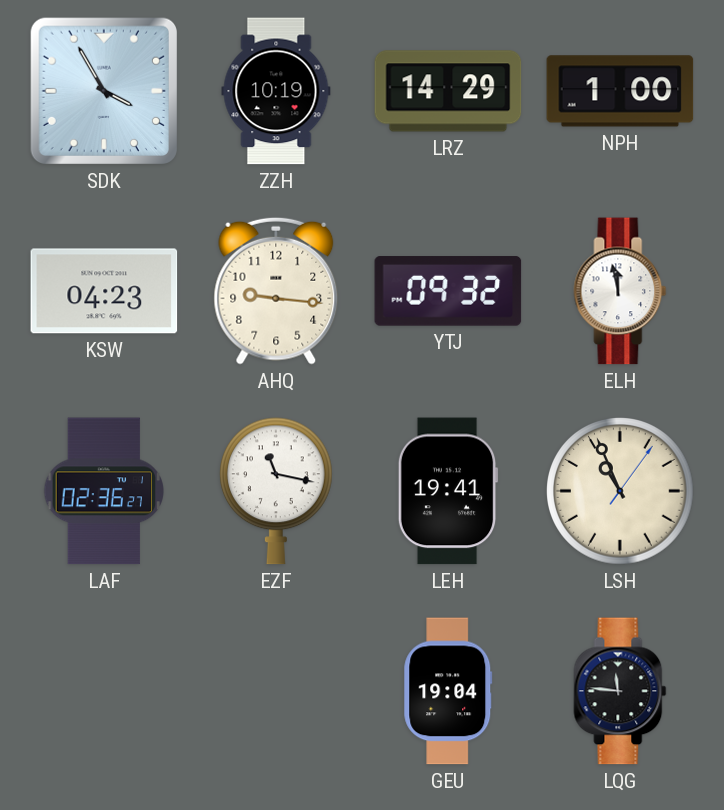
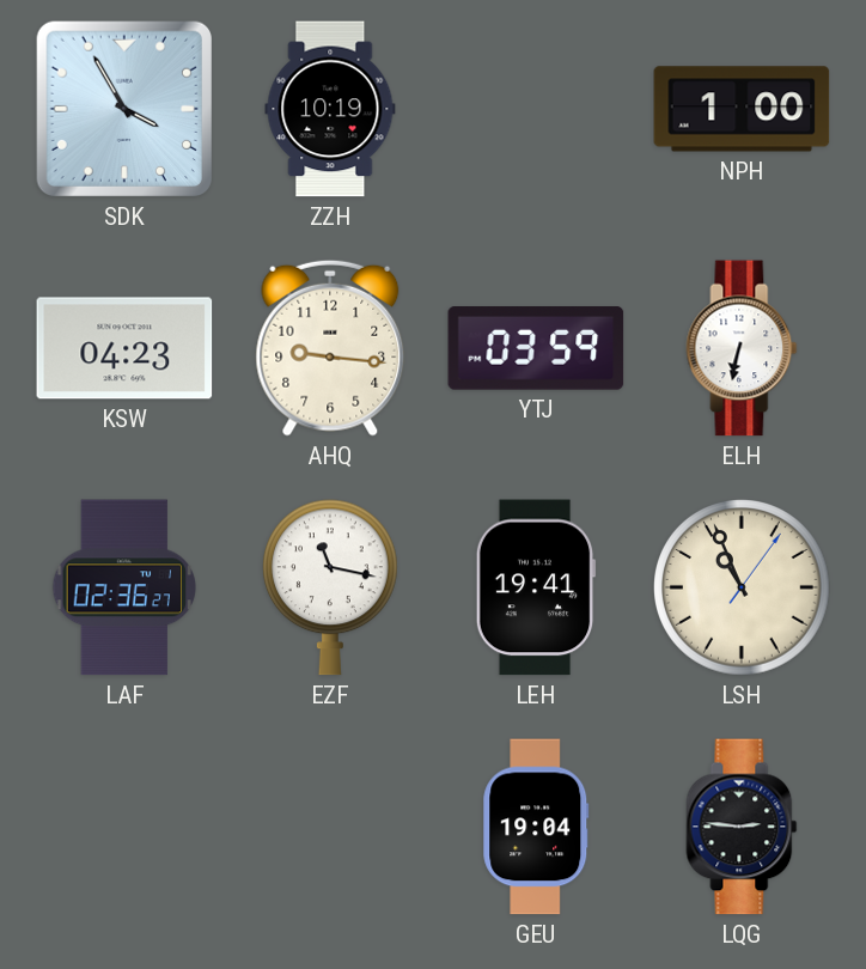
LRZ: 14:29 -> none
YTJ: 09:32 -> 03:59
ELH: 11:58 -> 6:32
LQG: 11:46 -> 2:46
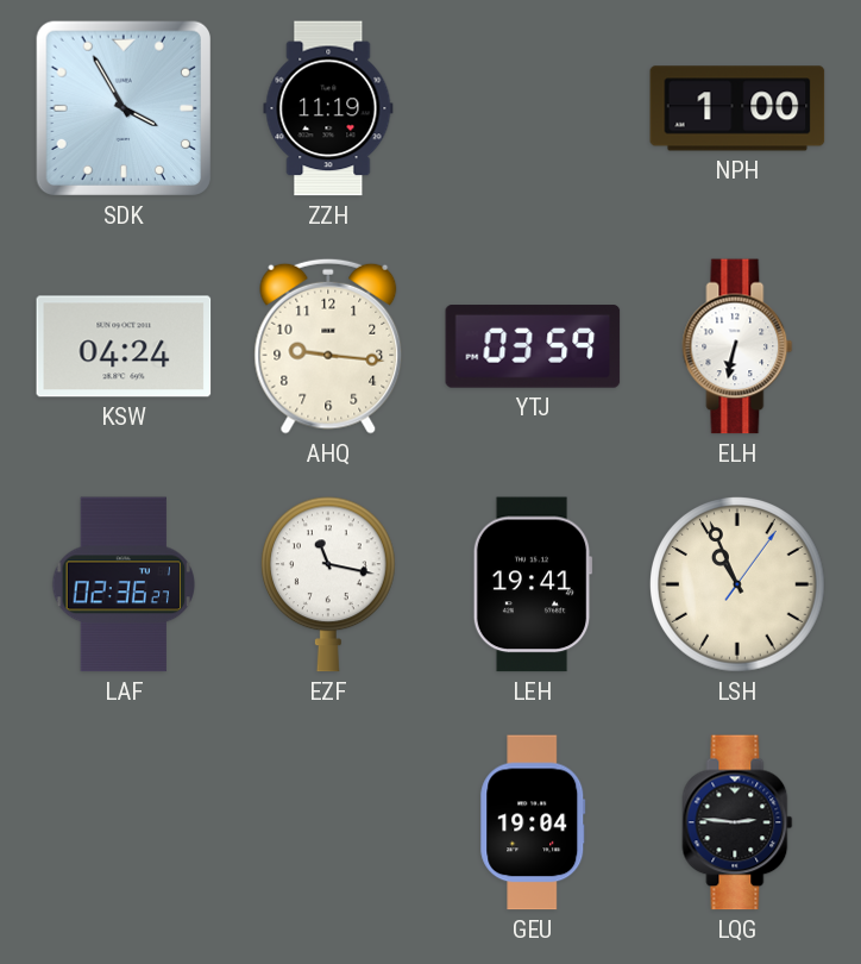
ZZH: 10:19 -> 11:19
KSW: 04:23 -> 04:24
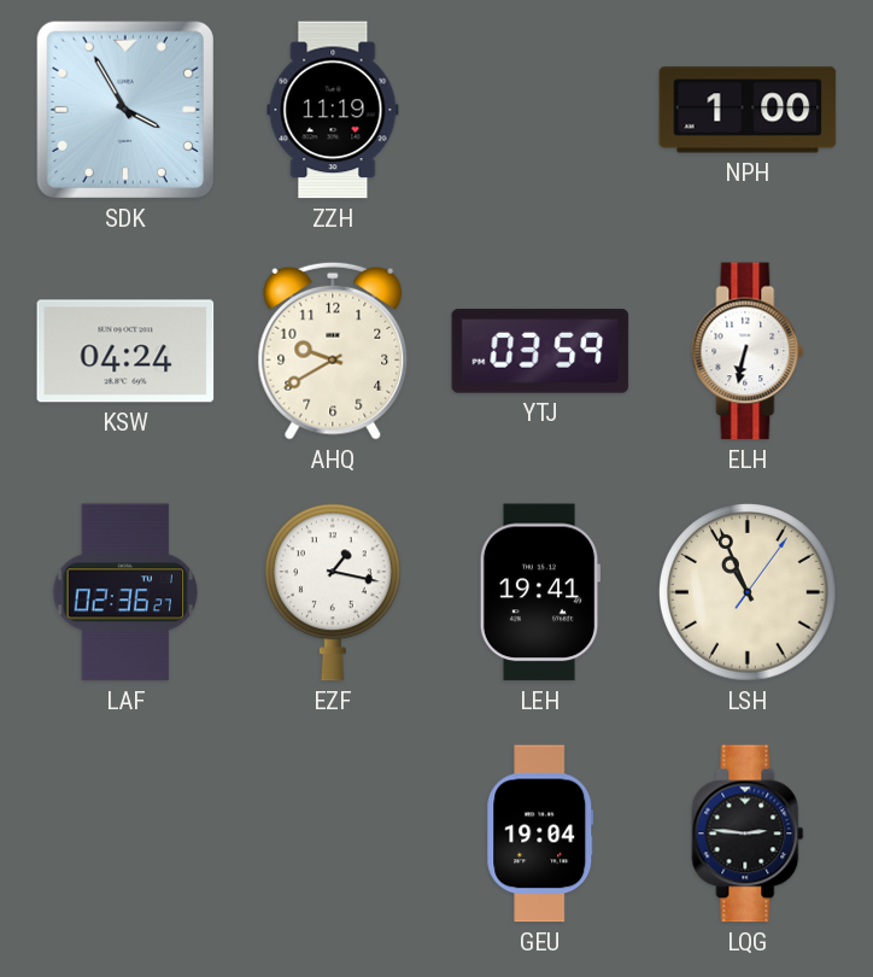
AHQ: 9:16 -> 9:40
EZF: 11:17 -> 1:17
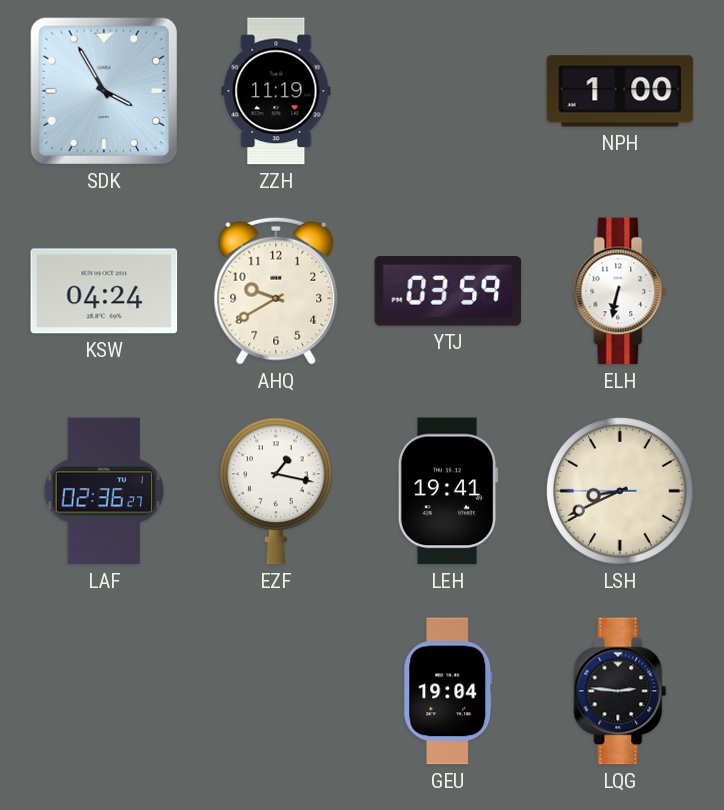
LSH: 10:56 -> 8:40
